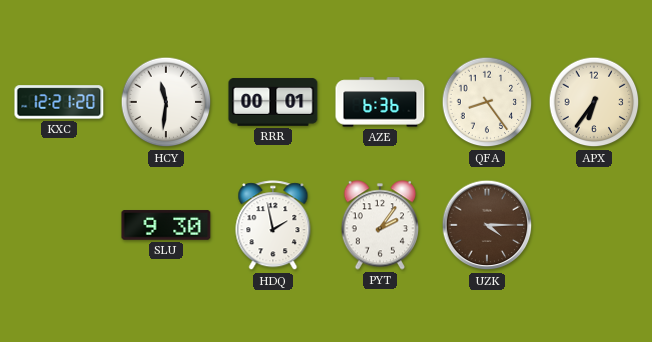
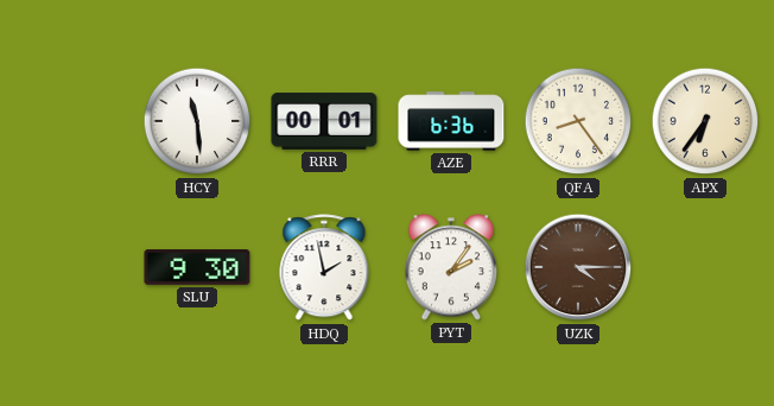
KXC: 12:21 -> none
HCY: 11:31 -> 11:29
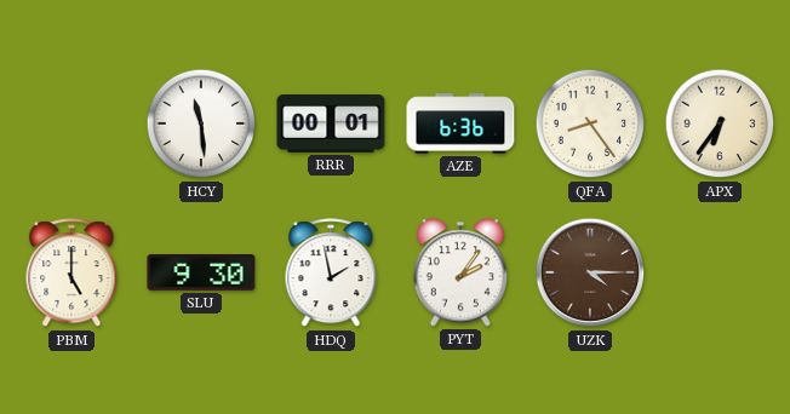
PBM: none -> 5:00
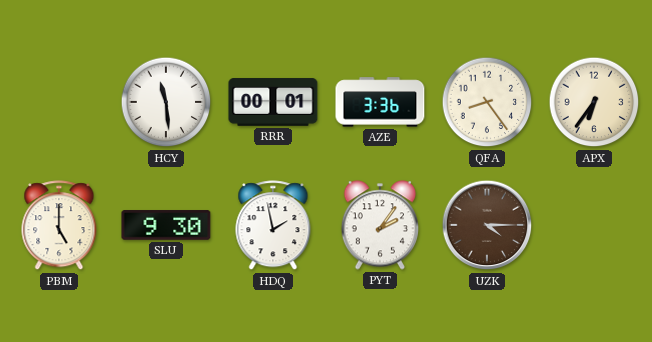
AZE: 6:36 -> 3:36
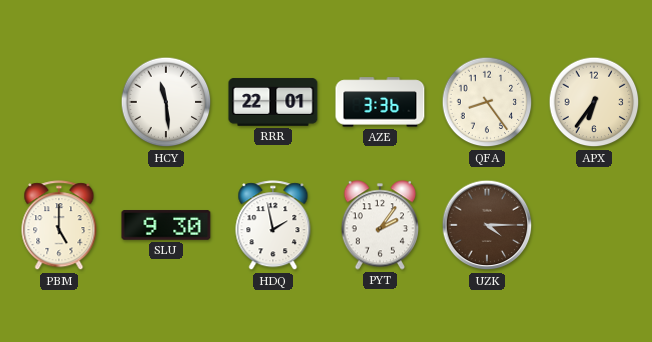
RRR: 00:01 -> 22:01
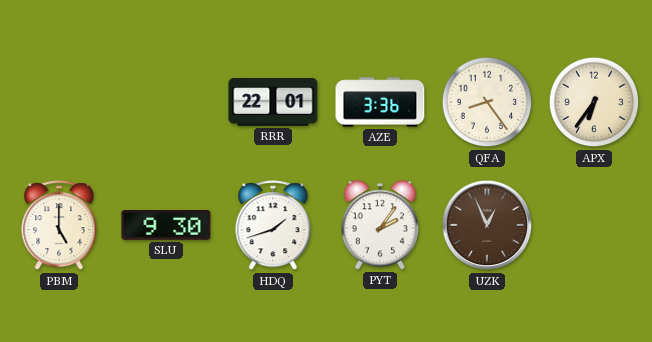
HCY: 11:29 -> none
HDQ: 1:58 -> 1:42
UZK: 4:15 -> 12:56
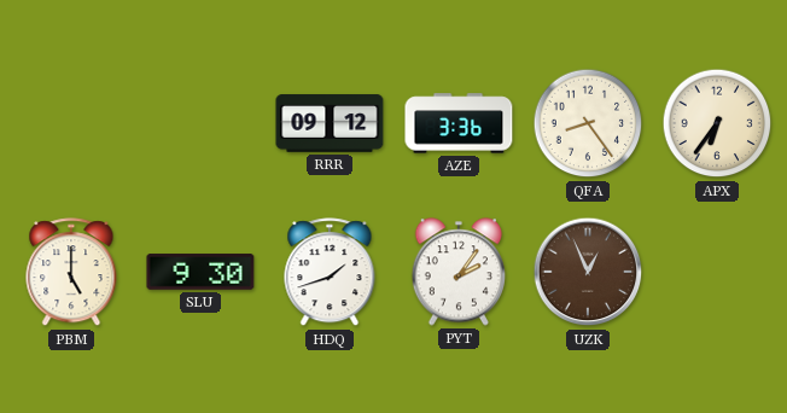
RRR: 22:01 -> 09:12
